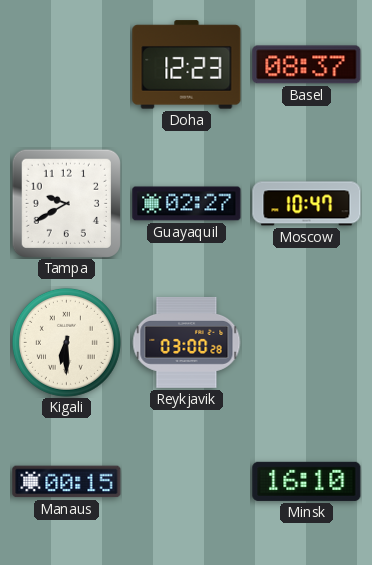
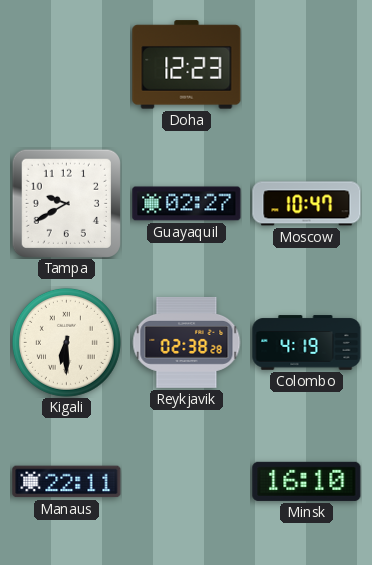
Basel: 08:37 -> none
Reykjavik: 03:00 -> 02:38
Colombo: none -> 4:19
Manaus: 00:15 -> 22:11
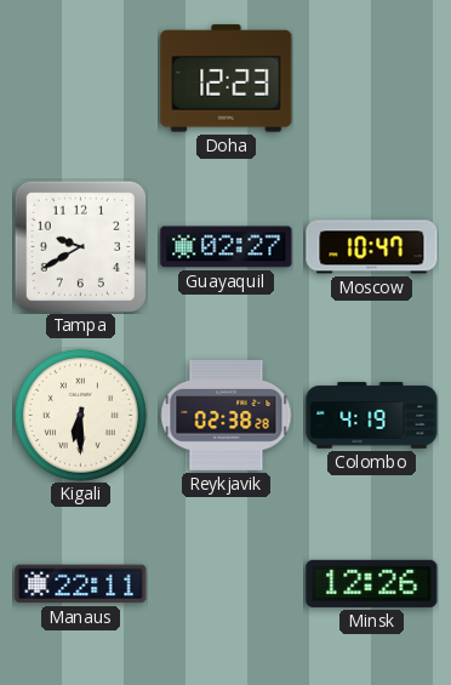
Minsk: 16:10 -> 12:26
